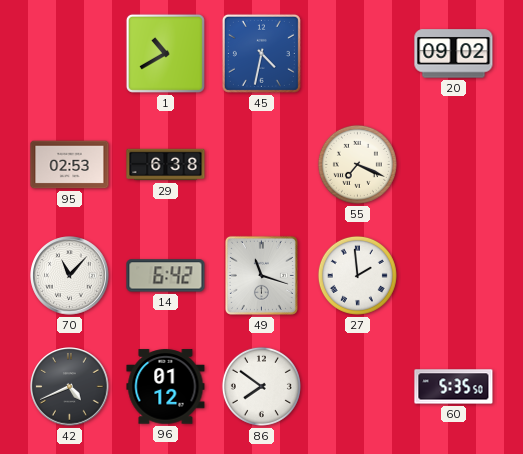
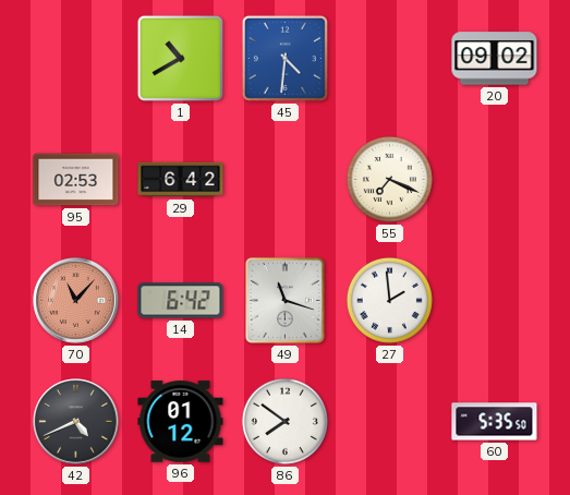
45: 4:32 -> 4:31
29: 6:38 -> 6:42
70 dial: white -> salmon
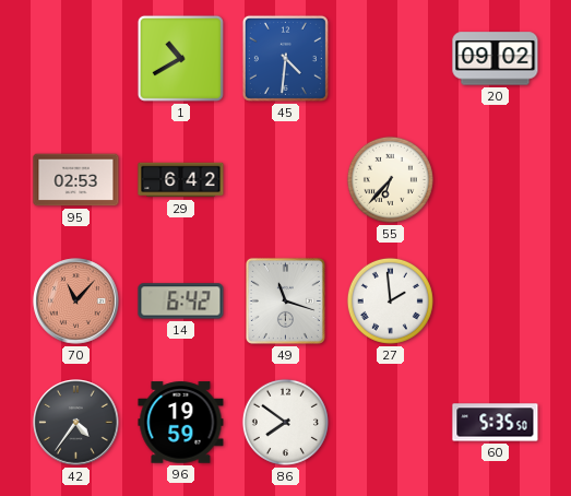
55: 7:19 -> 6:37
42: 4:41 -> 4:36
96: 01:12 -> 19:59
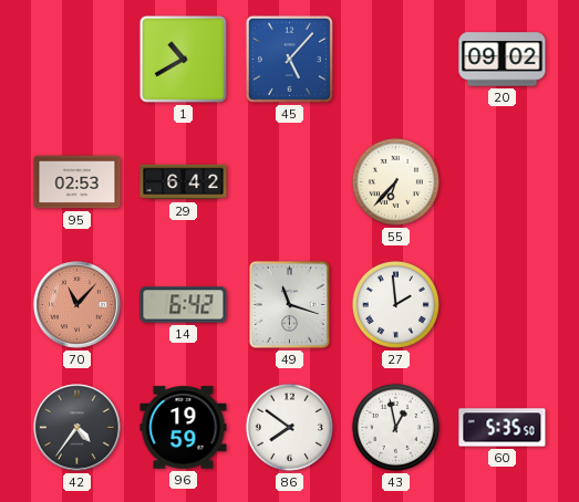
45: 4:31 -> 5:07
43: none -> 12:58
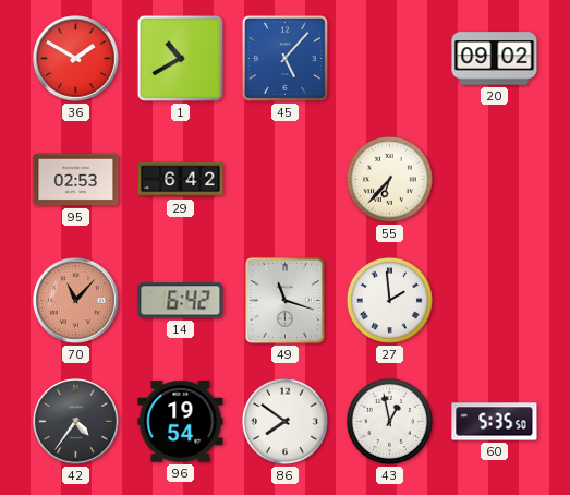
36: none -> 1:50
96: 19:59 -> 19:54
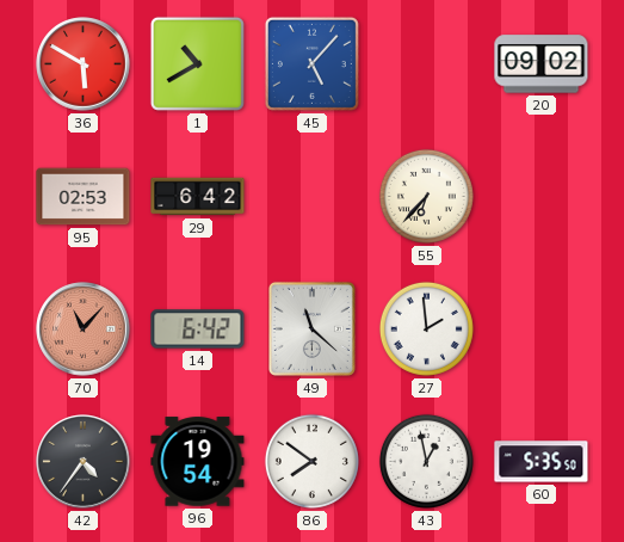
36: 1:50 -> 5:50
49: 11:18 -> 11:22
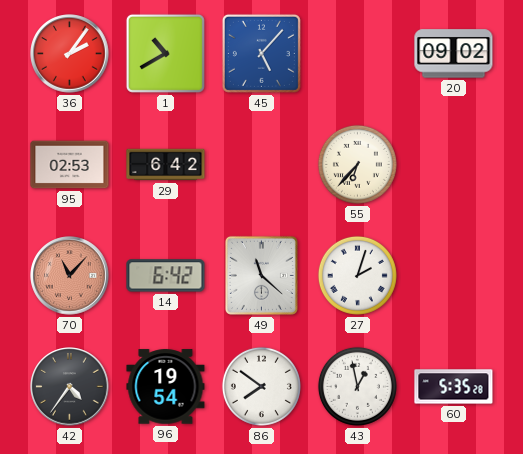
36: 5:50 -> 2:06
27: 1:59 -> 2:03
60: 5:35:50 -> 5:35:28
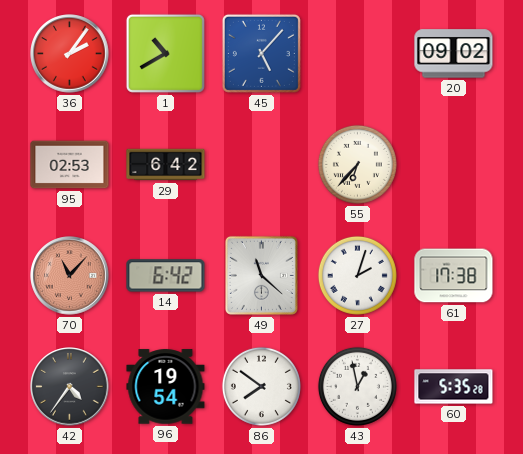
61: none -> 17:38
